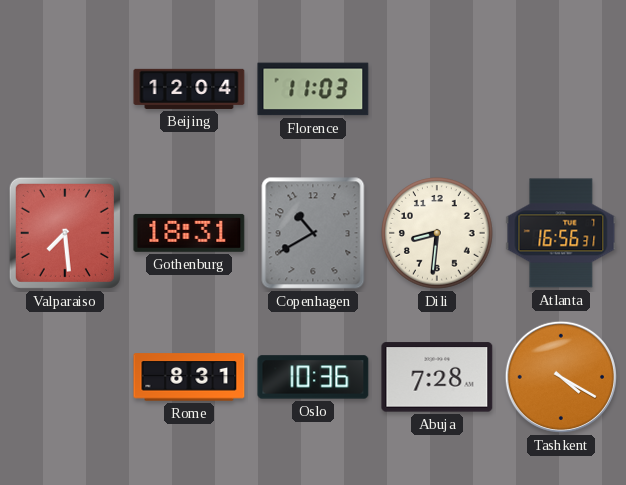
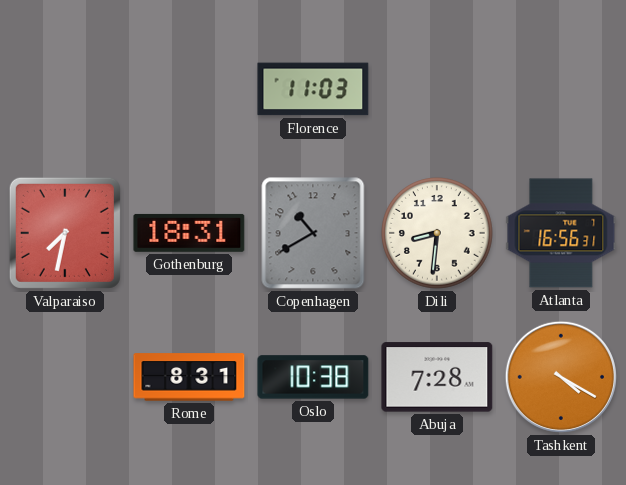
Beijing: 12:04 -> none
Valparaiso: 7:29 -> 7:32
Oslo: 10:36 -> 10:38
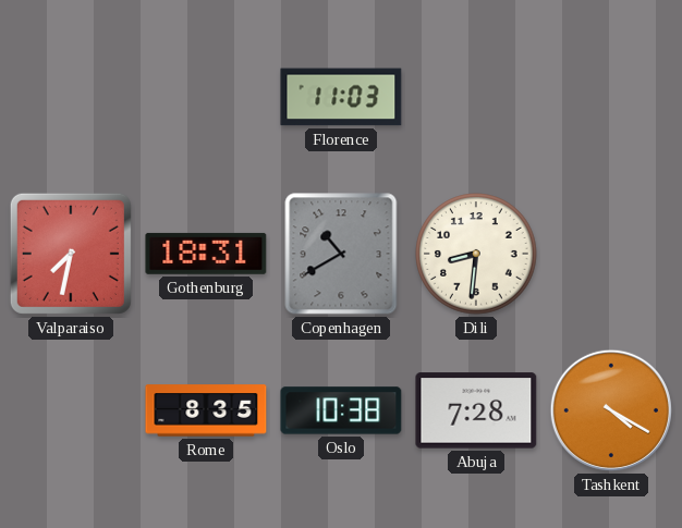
Atlanta: 16:56 -> none
Rome: 8:31 -> 8:35
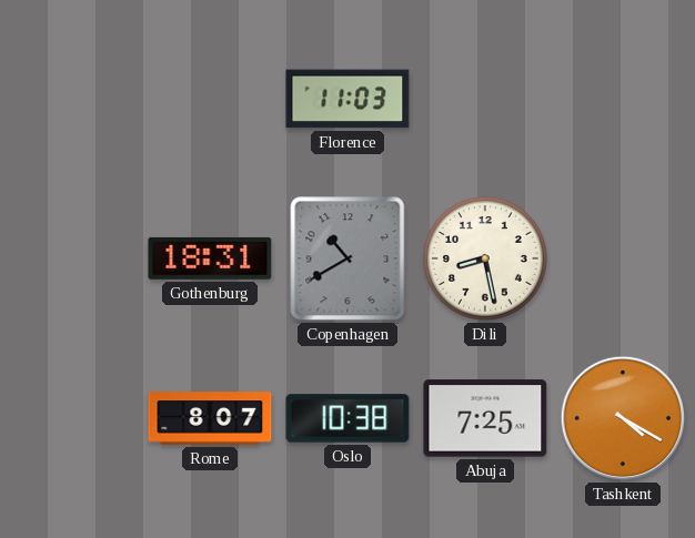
Valparaiso: 7:32 -> none
Dili: 8:31 -> 8:28
Rome: 8:35 -> 8:07
Abuja: 7:28 -> 7:25
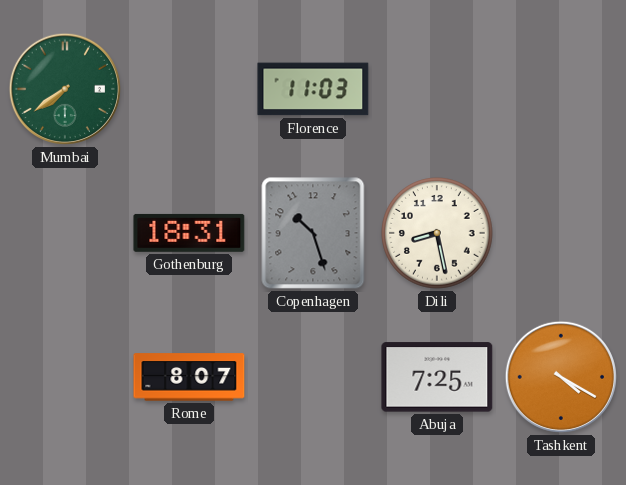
Mumbai: none -> 7:39
Copenhagen: 10:40 -> 10:27
Oslo: 10:38 -> none
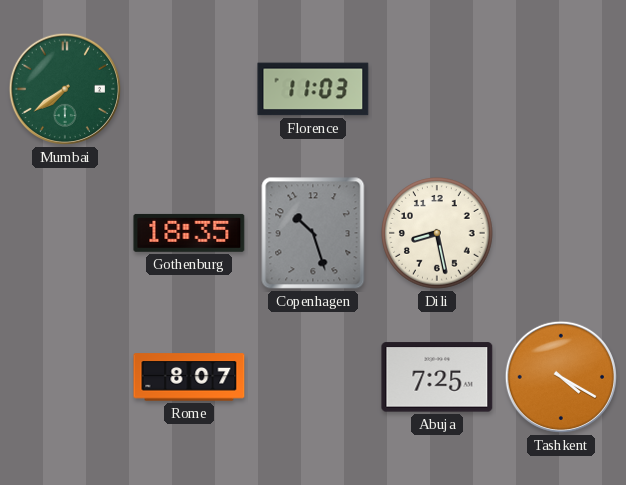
Gothenburg: 18:31 -> 18:35
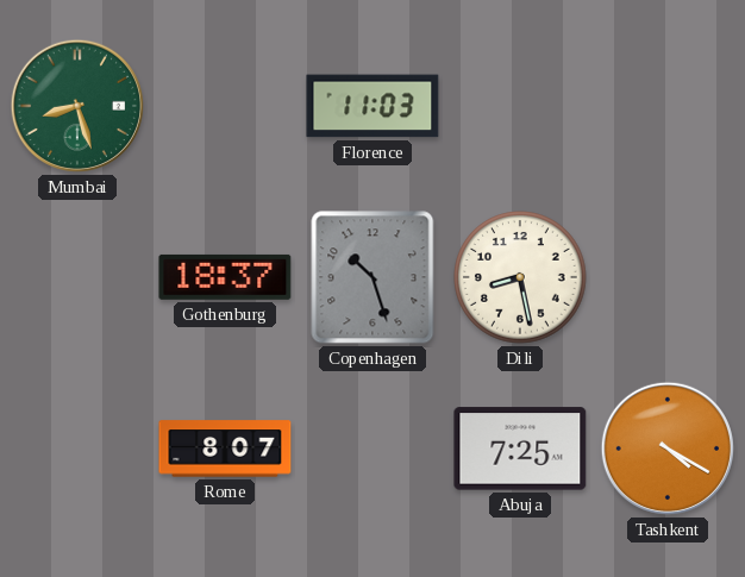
Mumbai: 7:39 -> 8:27
Gothenburg: 18:35 -> 18:37
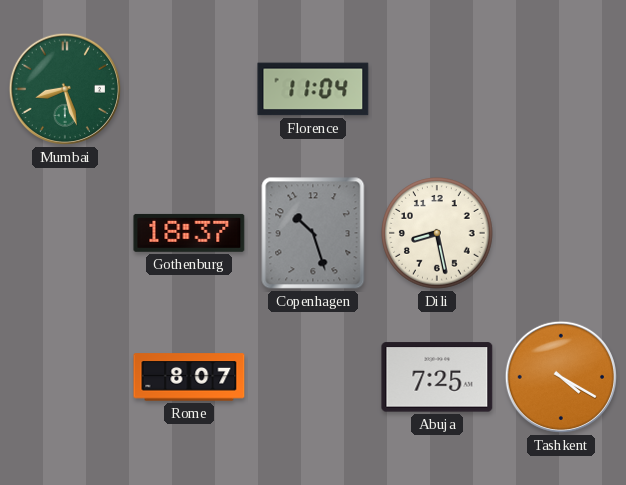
Florence: 11:03 -> 11:04
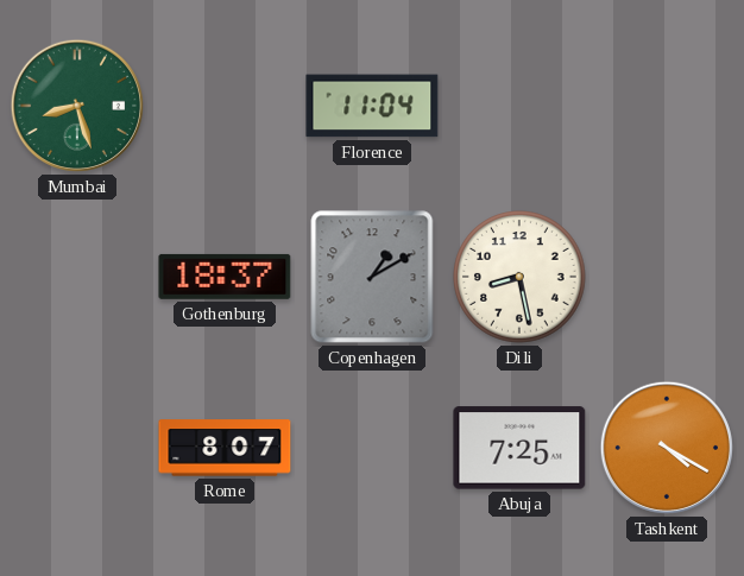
Copenhagen: 10:27 -> 1:10
